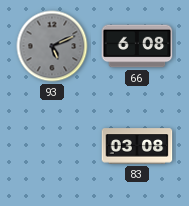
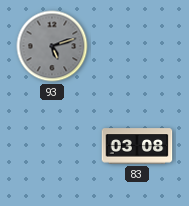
93: 5:11 -> 5:12
66: 6:08 -> none
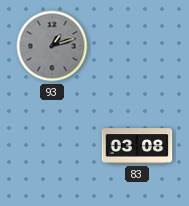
93: 5:12 -> 1:12
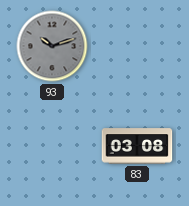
93: 1:12 -> 10:12
